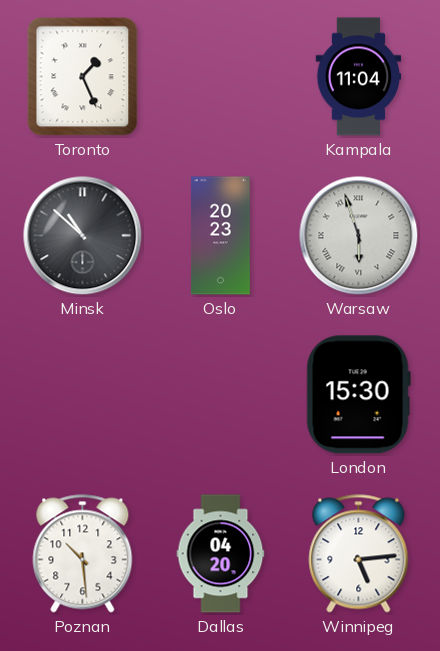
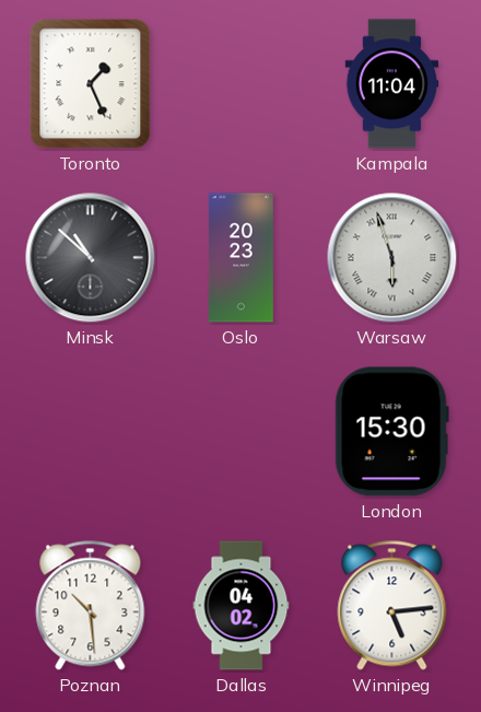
Dallas: 04:20 -> 04:02
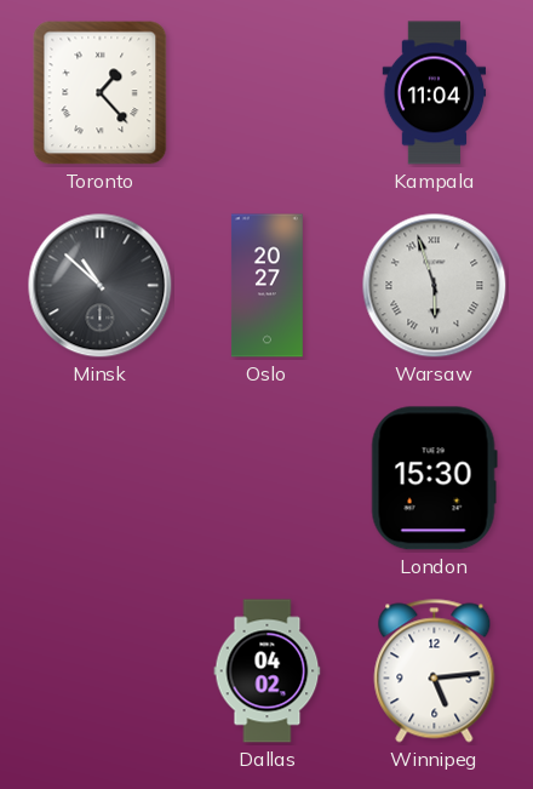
Toronto: 1:26 -> 1:23
Oslo: 20:23 -> 20:27
Poznan: 10:29 -> none
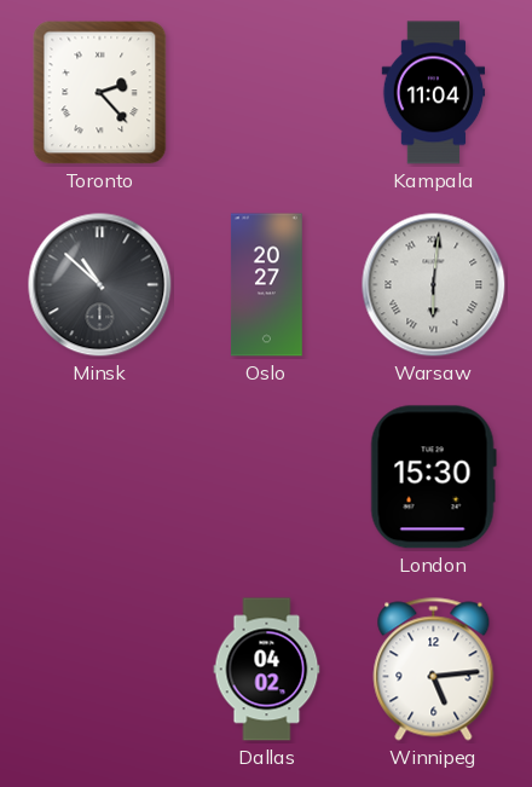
Toronto: 1:23 -> 2:23
Warsaw: 5:57 -> 6:01
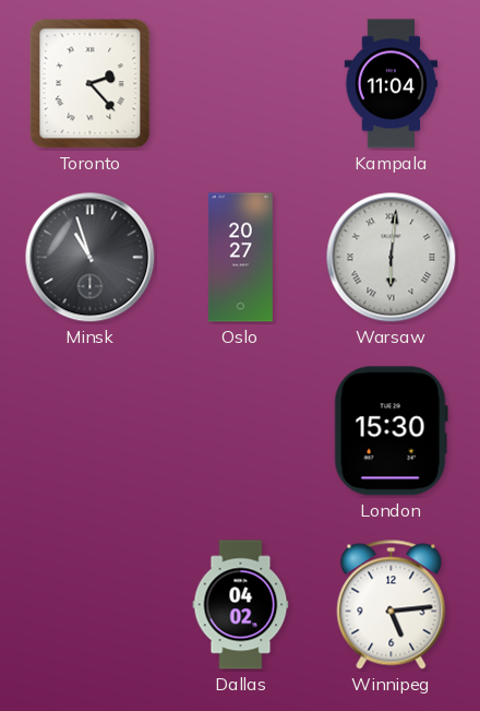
Minsk: 10:52 -> 10:57
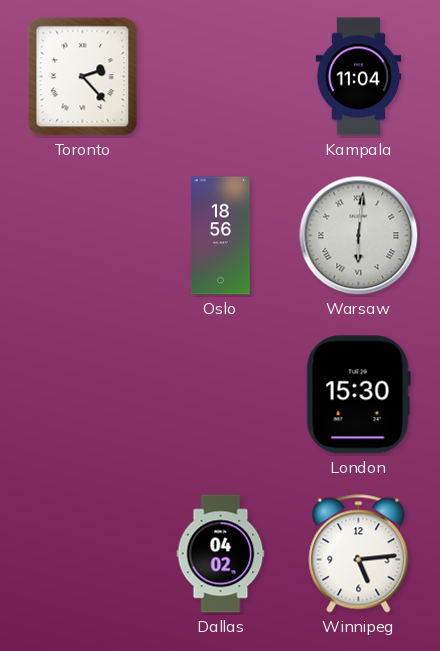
Minsk: 10:57 -> none
Oslo: 20:27 -> 18:56
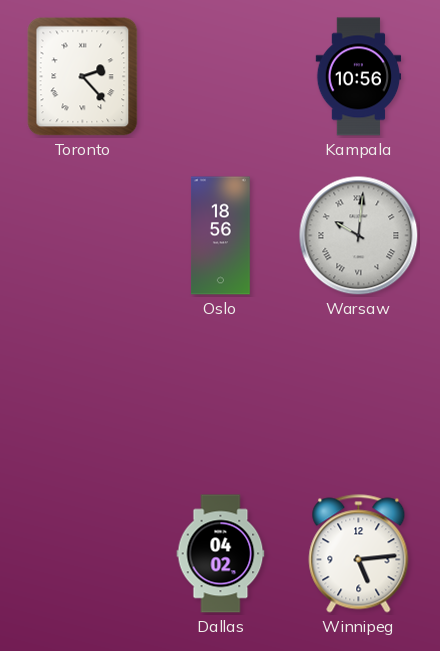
Kampala: 11:04 -> 10:56
Warsaw: 6:01 -> 10:01
London: 15:30 -> none
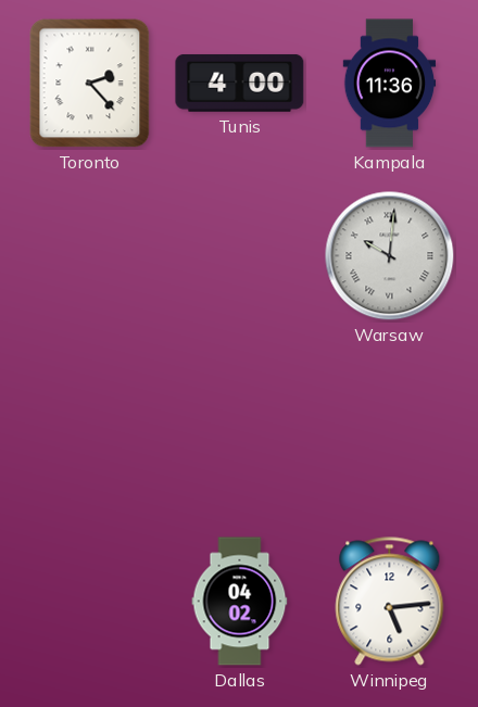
Tunis: none -> 4:00
Kampala: 10:56 -> 11:36
Oslo: 18:56 -> none
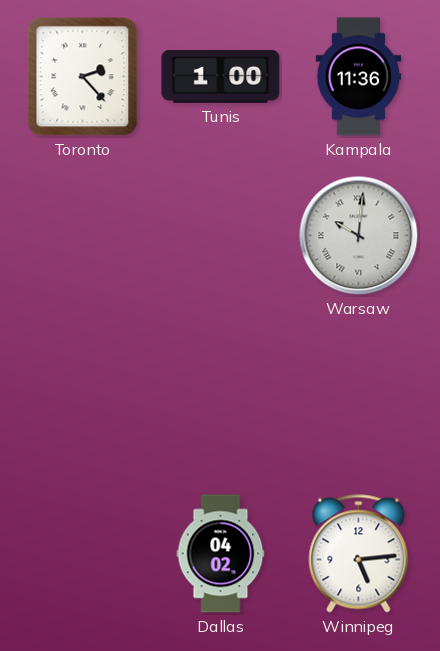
Tunis: 4:00 -> 1:00
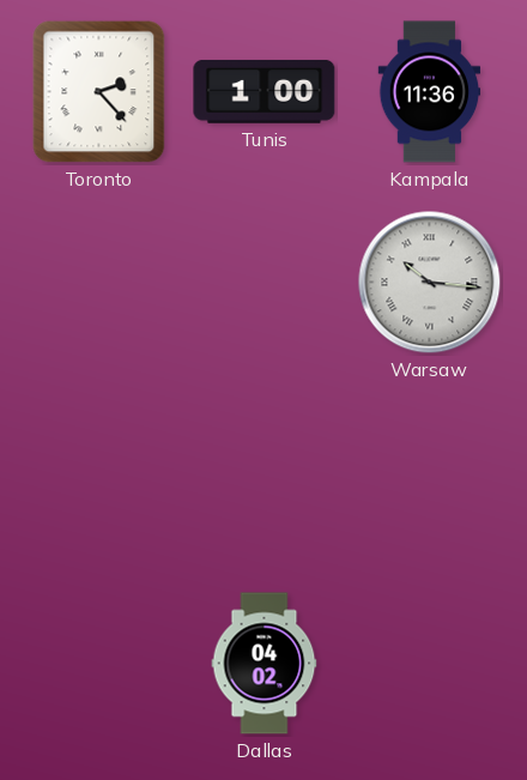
Warsaw: 10:01 -> 10:16
Winnipeg: 5:14 -> none
